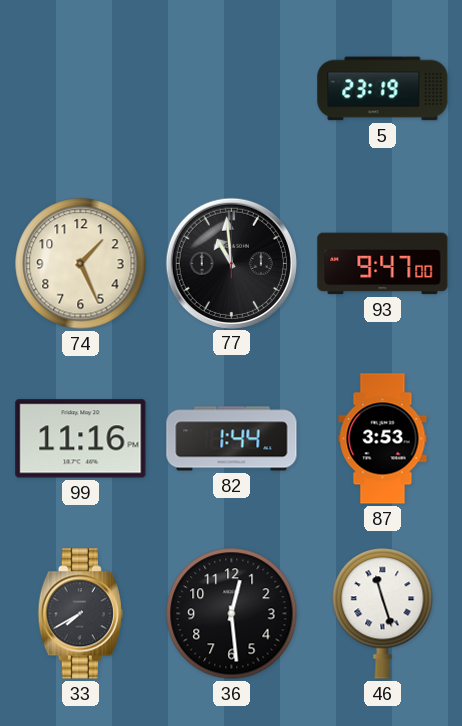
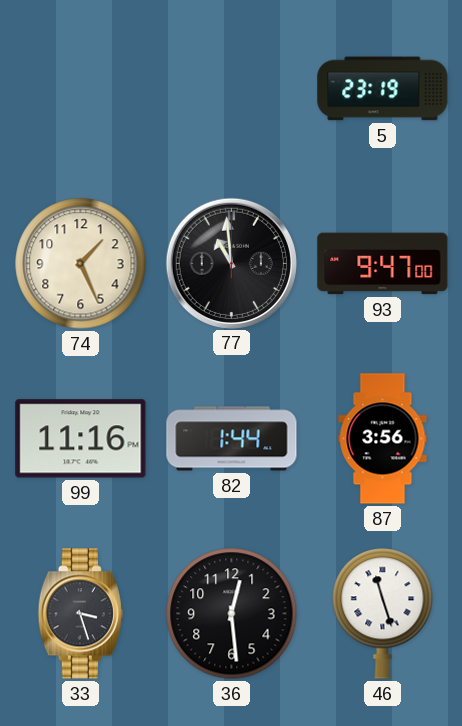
87: 3:53 -> 3:56
33: 7:40 -> 3:27
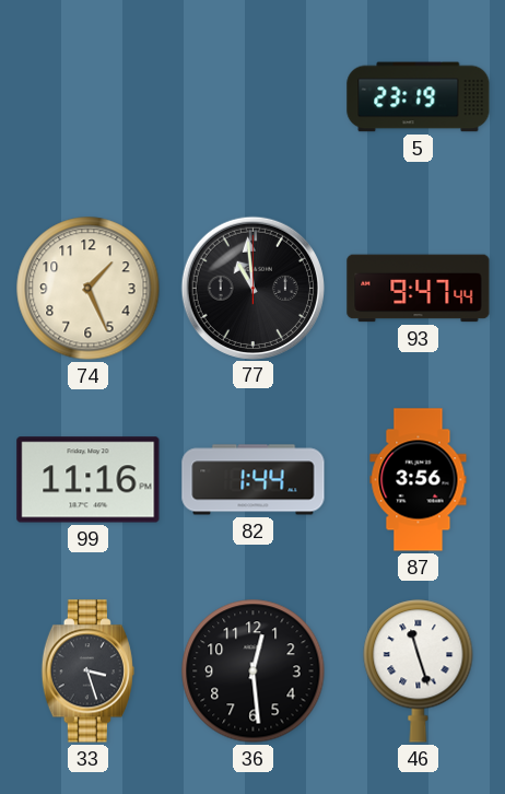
93: 9:47:00 -> 9:47:44
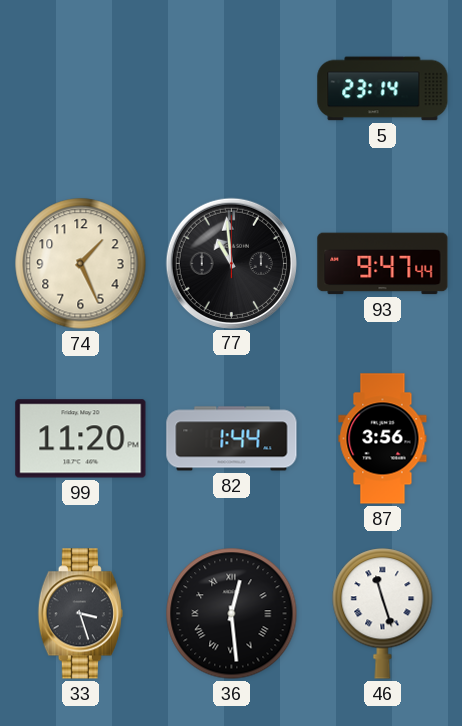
5: 23:19 -> 23:14
99: 11:16 -> 11:20
36 numerals: Arabic -> Roman
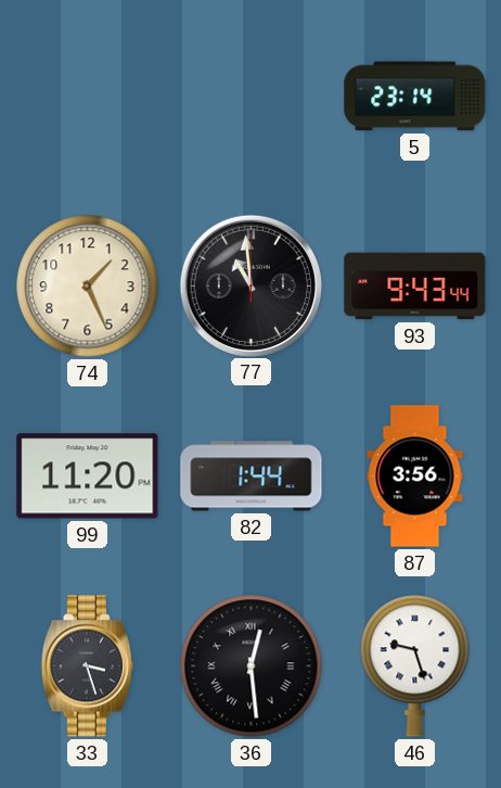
93: 9:47 -> 9:43
46: 11:27 -> 9:27
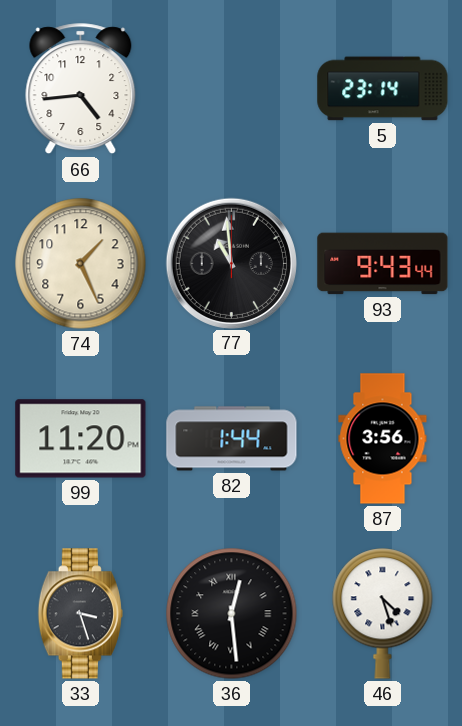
66: none -> 4:44
46: 9:27 -> 4:27
